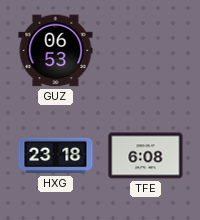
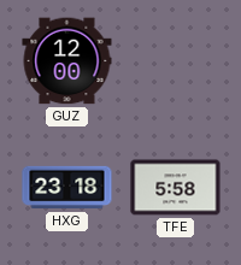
GUZ: 06:53 -> 12:00
TFE: 6:08 -> 5:58
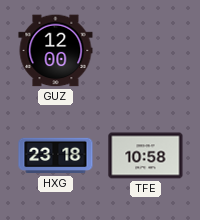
TFE: 5:58 -> 10:58
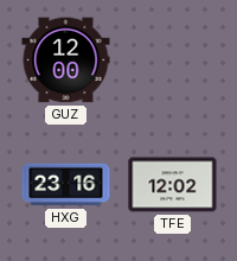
HXG: 23:18 -> 23:16
TFE: 10:58 -> 12:02
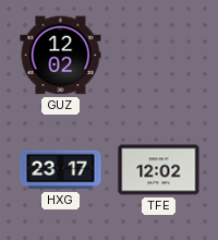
GUZ: 12:00 -> 12:02
HXG: 23:16 -> 23:17
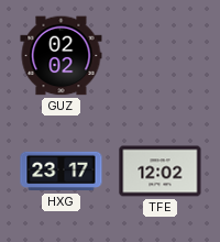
GUZ: 12:02 -> 02:02
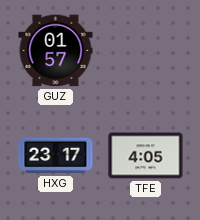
GUZ: 02:02 -> 01:57
TFE: 12:02 -> 4:05
